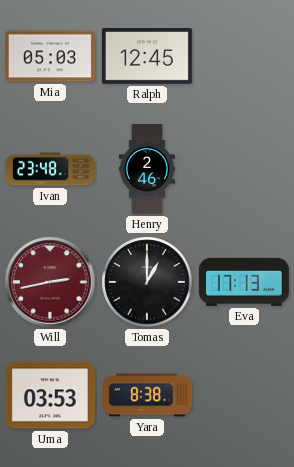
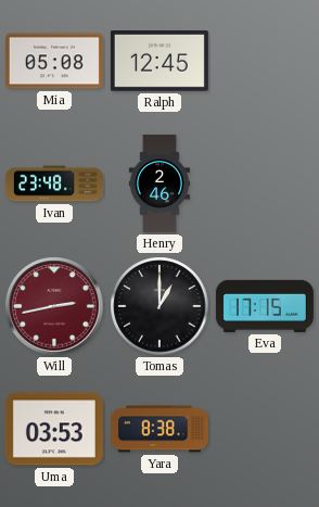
Mia: 05:03 -> 05:08
Eva: 17:13 -> 17:15
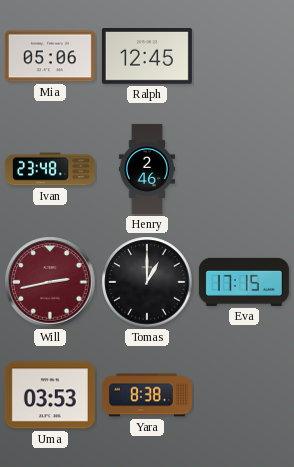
Mia: 05:08 -> 05:06
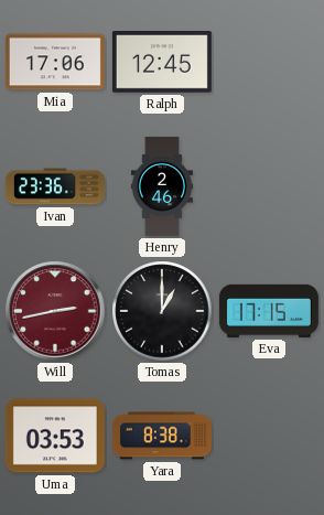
Mia: 05:06 -> 17:06
Ivan: 23:48 -> 23:36
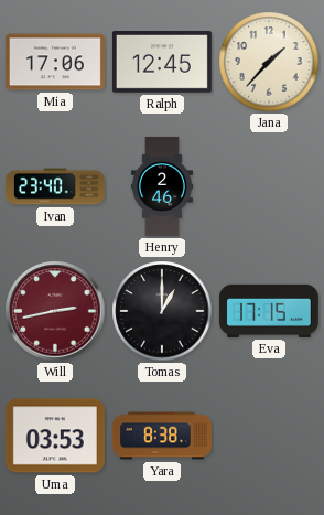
Jana: none -> 1:37
Ivan: 23:36 -> 23:40
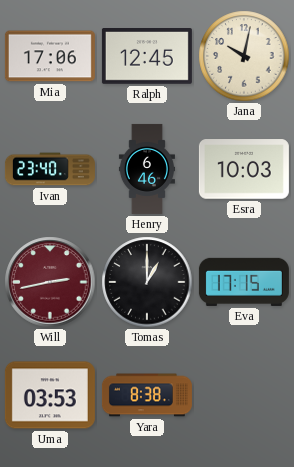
Jana: 1:37 -> 10:02
Henry: 2:46 -> 6:46
Esra: none -> 10:03
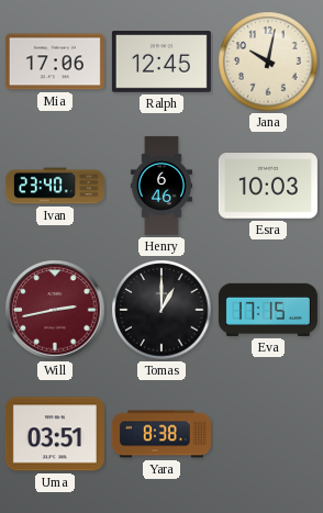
Uma: 03:53 -> 03:51
